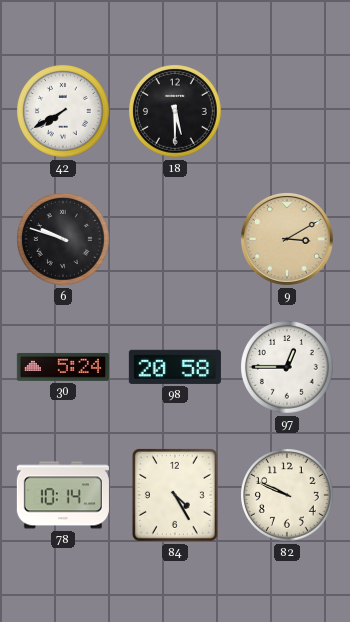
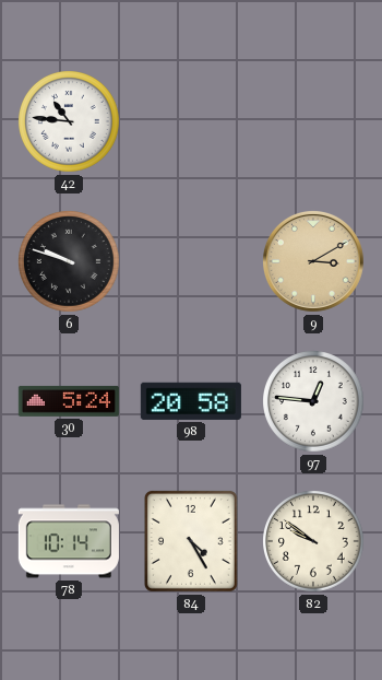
42: 7:40 -> 10:46
18: 5:30 -> none
97: 12:45 -> 12:46
82: 9:49 -> 9:51
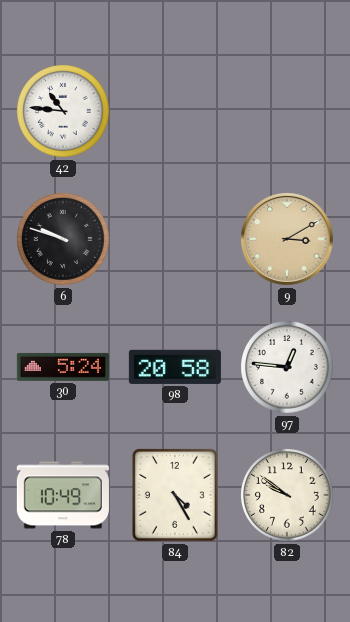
78: 10:14 -> 10:49
